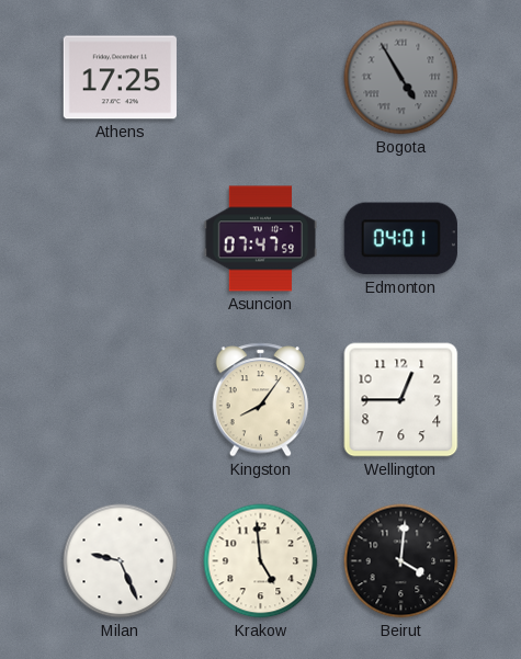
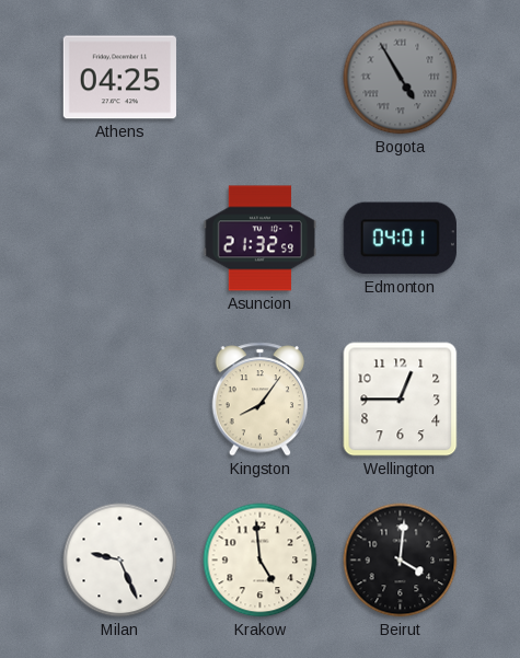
Athens: 17:25 -> 04:25
Asuncion: 07:47 -> 21:32
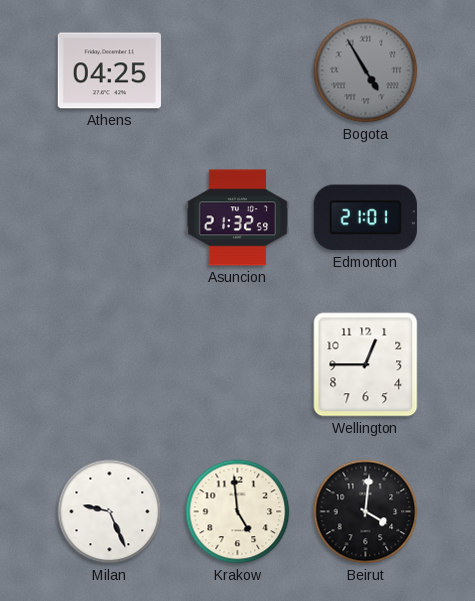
Edmonton: 04:01 -> 21:01
Kingston: 8:06 -> none
